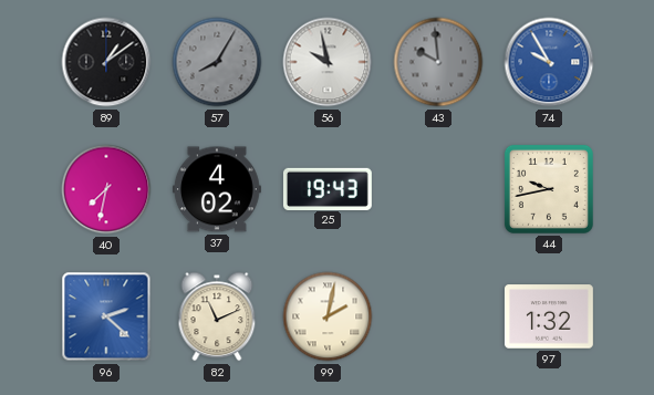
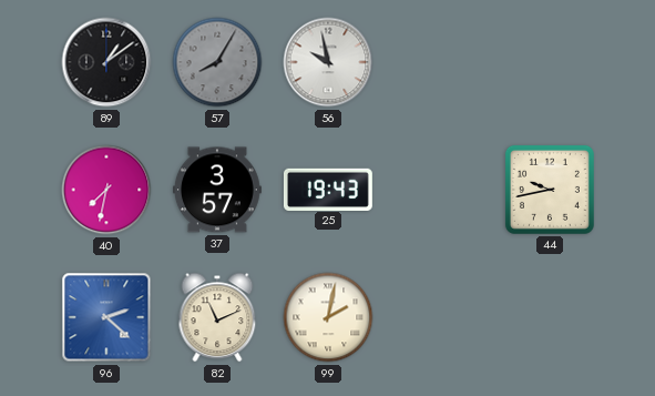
43: 9:59 -> none
74: 9:55 -> none
37: 4:02 -> 3:57
97: 1:32 -> none
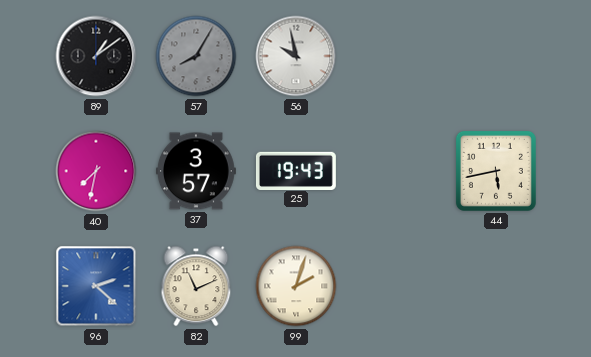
44: 9:43 -> 5:43
99: 2:02 -> 2:03
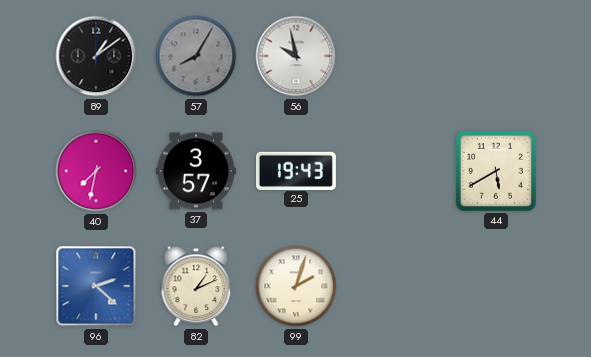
44: 5:43 -> 5:40
82: 11:11 -> 1:11
